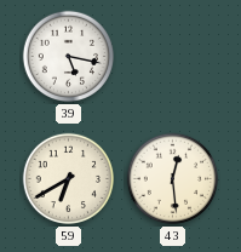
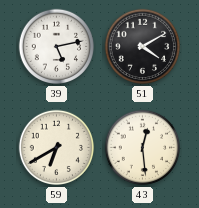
39: 5:17 -> 5:13
51: none -> 4:10
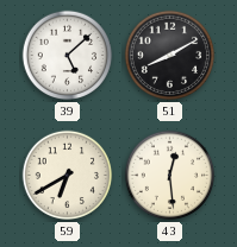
39: 5:13 -> 5:08
51: 4:10 -> 8:10
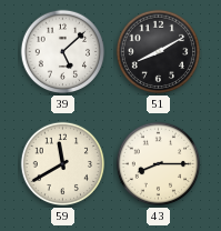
59: 6:40 -> 11:40
43: 12:29 -> 8:15
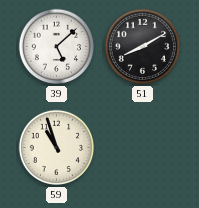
59: 11:40 -> 10:57
43: 8:15 -> none
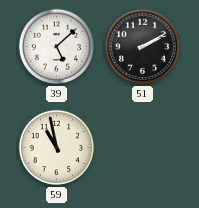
51: 8:10 -> 2:10
59: 10:57 -> 10:58
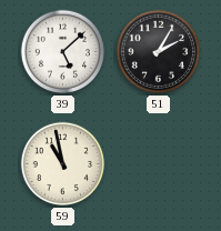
51: 2:10 -> 2:05
